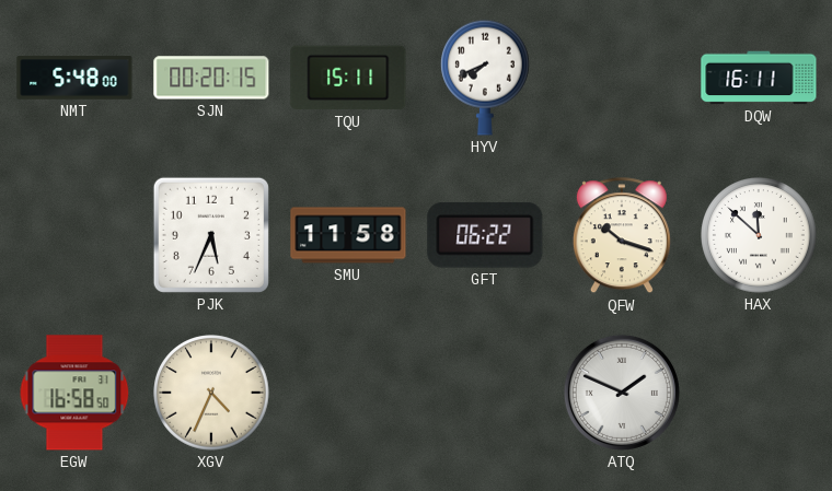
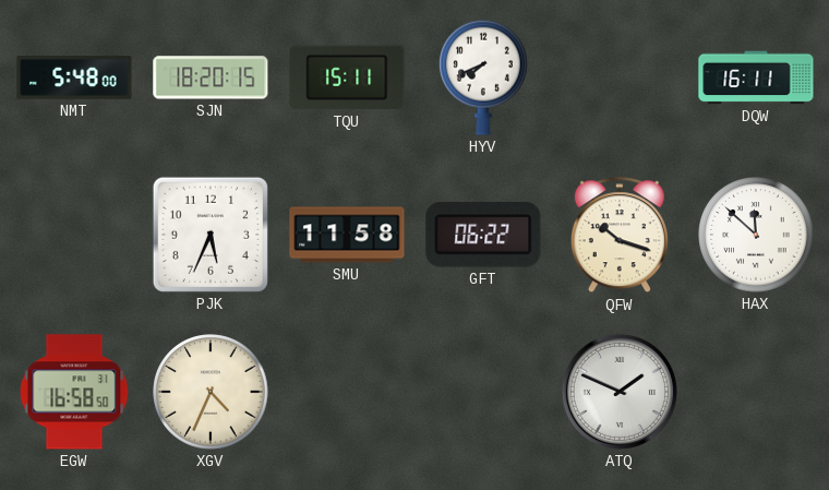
SJN: 00:20 -> 18:20
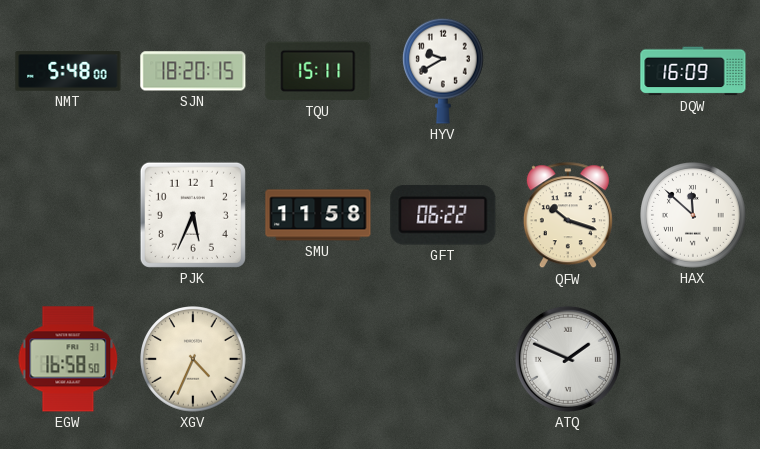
HYV: 7:41 -> 9:40
DQW: 16:11 -> 16:09
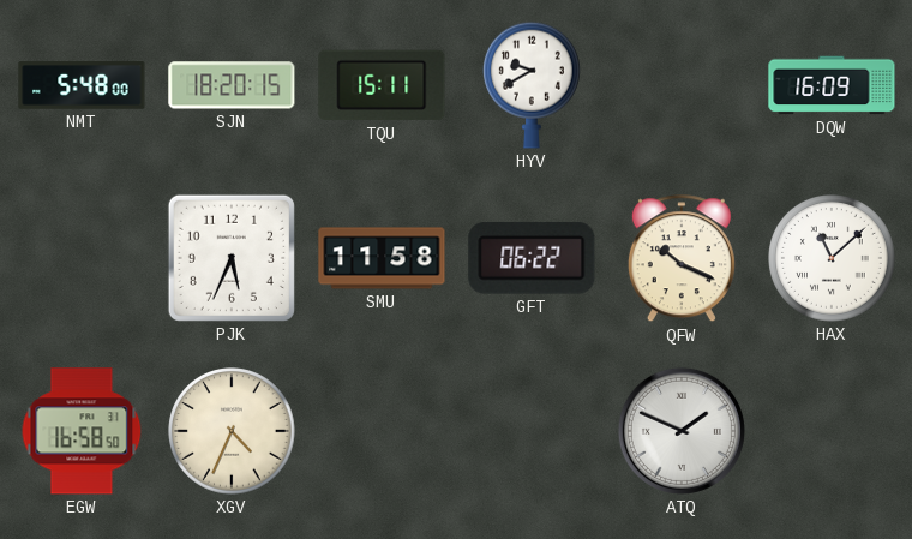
QFW: 10:18 -> 10:19
HAX: 11:52 -> 11:08
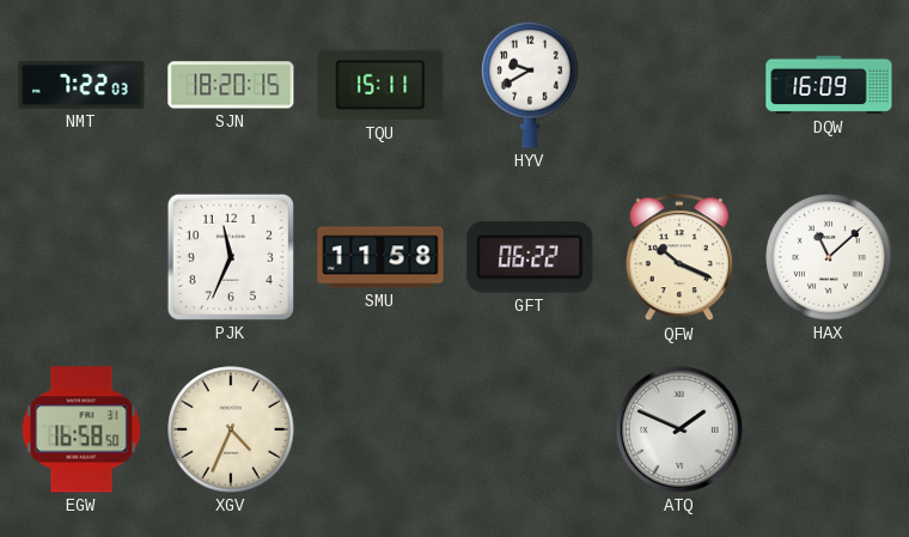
NMT: 5:48 -> 7:22
PJK: 5:34 -> 11:34
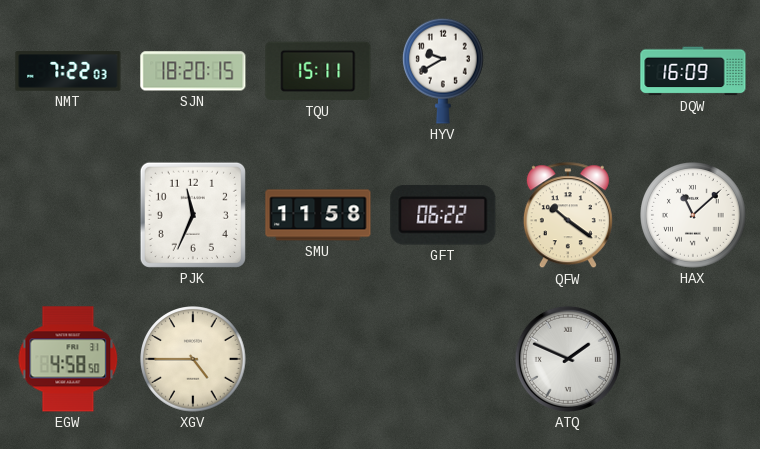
QFW: 10:19 -> 10:21
EGW: 16:58 -> 4:58
XGV: 4:34 -> 4:45
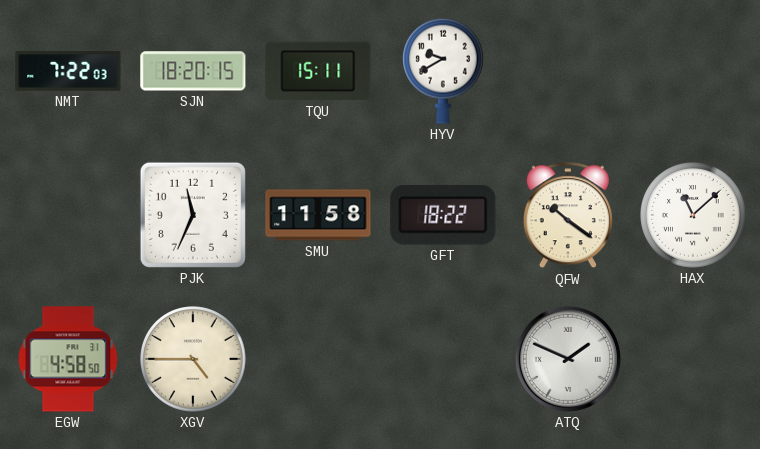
DQW: 16:09 -> none
GFT: 06:22 -> 18:22
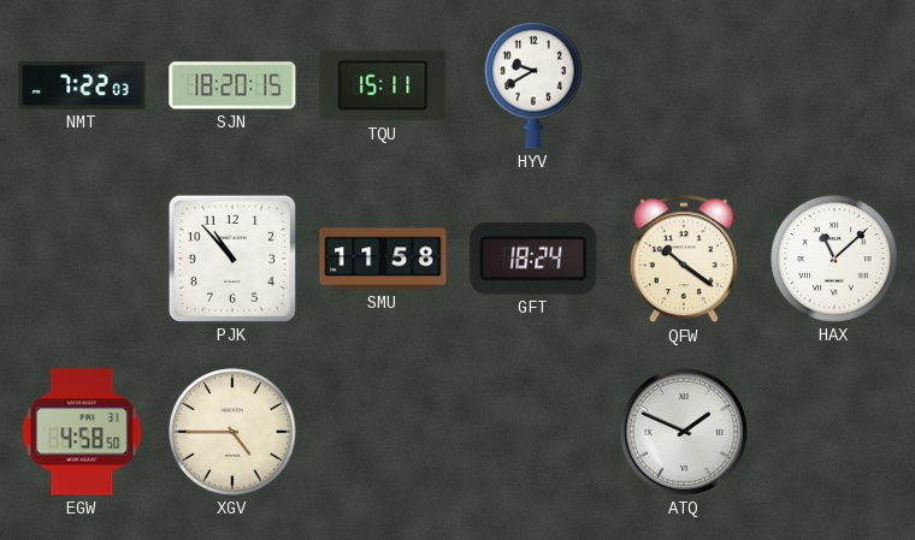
PJK: 11:34 -> 10:53
GFT: 18:22 -> 18:24
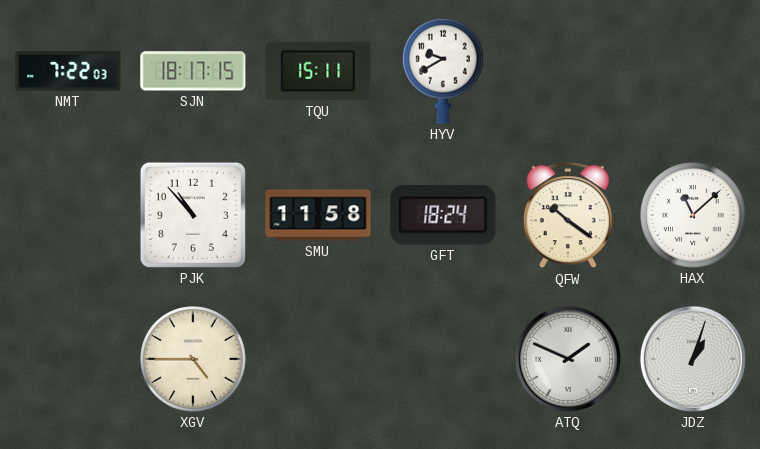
SJN: 18:20 -> 18:17
EGW: 4:58 -> none
JDZ: none -> 1:03
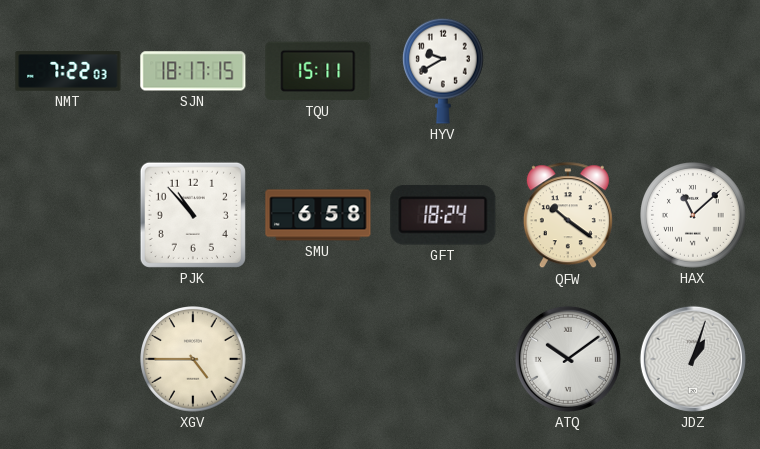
SMU: 11:58 -> 6:58
ATQ: 1:49 -> 10:09
